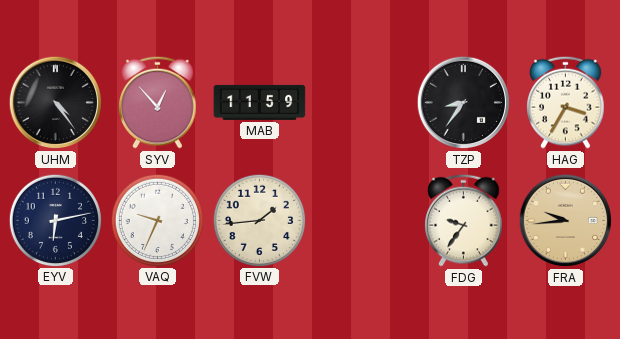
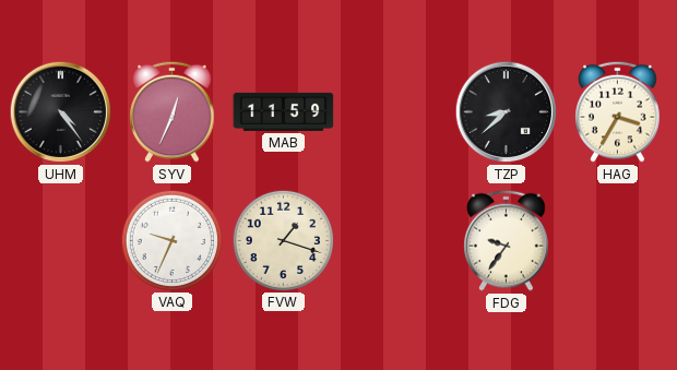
SYV: 12:53 -> 12:34
TZP: 8:36 -> 8:38
EYV: 6:13 -> none
FVW: 1:44 -> 1:18
FRA: 9:44 -> none
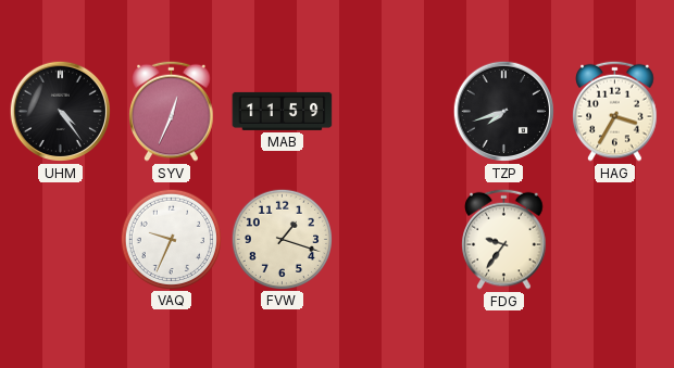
TZP: 8:38 -> 7:42
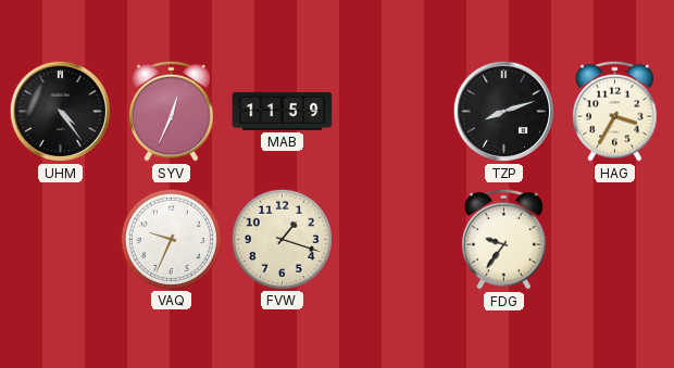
TZP: 7:42 -> 8:12
